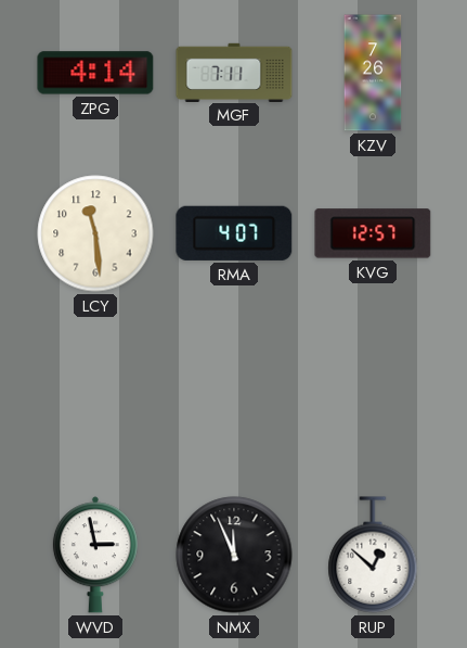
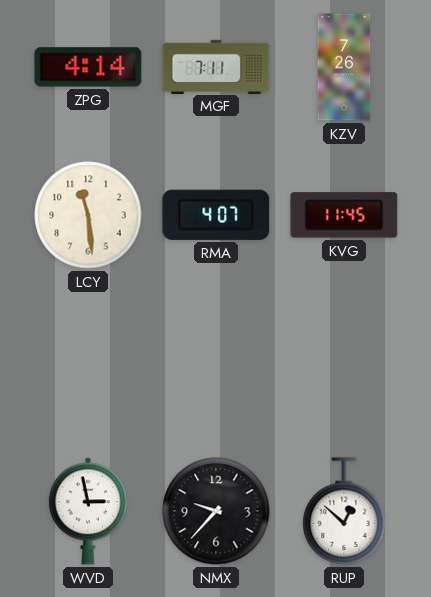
KVG: 12:57 -> 11:45
NMX: 11:56 -> 9:37
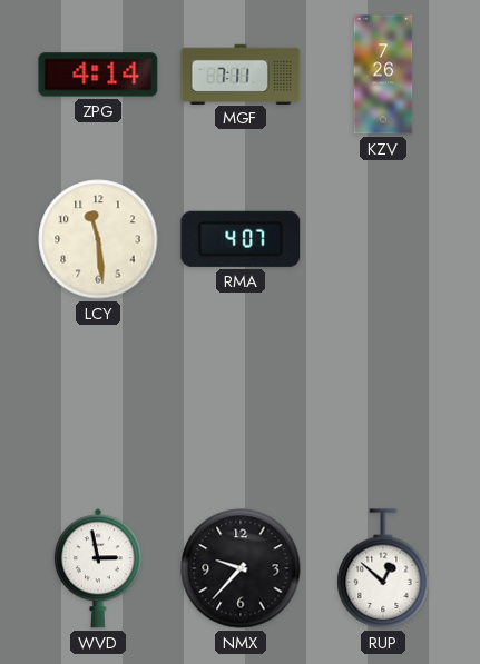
KVG: 11:45 -> none
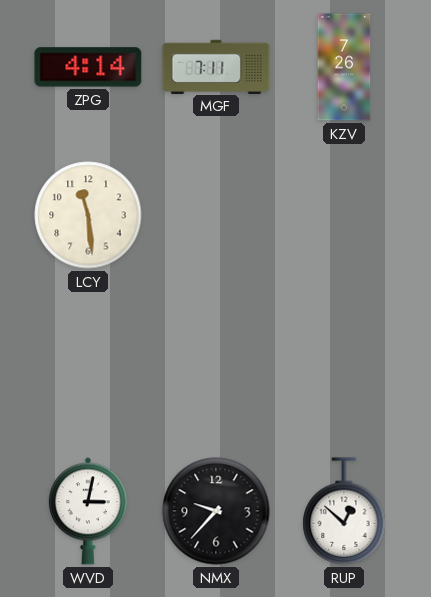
RMA: 4:07 -> none
WVD: 2:58 -> 3:02
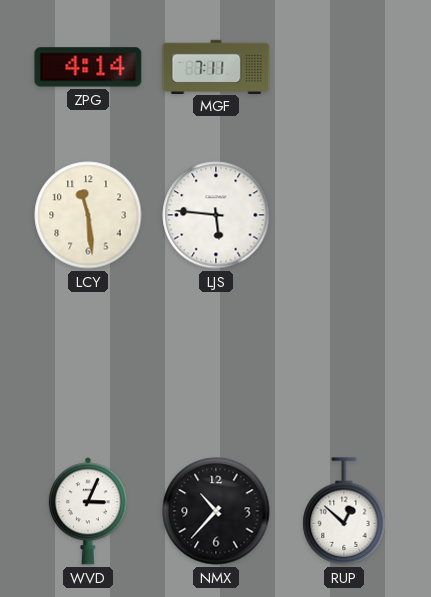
KZV: 7:26 -> none
LJS: none -> 5:46
WVD: 3:02 -> 3:04
NMX: 9:37 -> 10:37
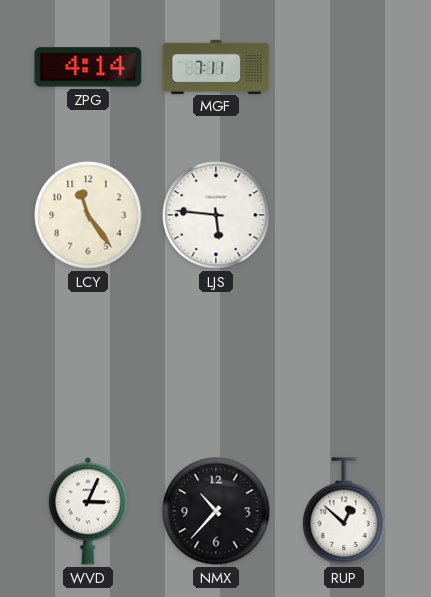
LCY: 11:29 -> 11:24
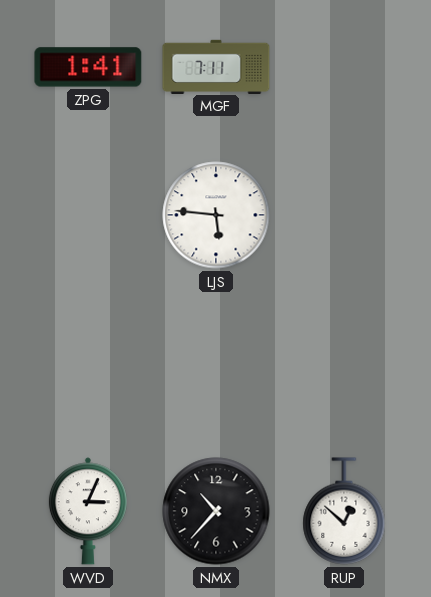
ZPG: 4:14 -> 1:41
LCY: 11:24 -> none
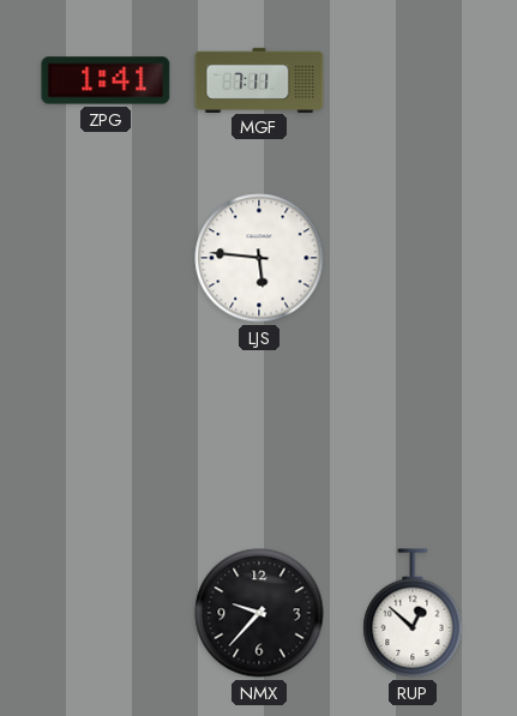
WVD: 3:04 -> none
NMX: 10:37 -> 9:37
